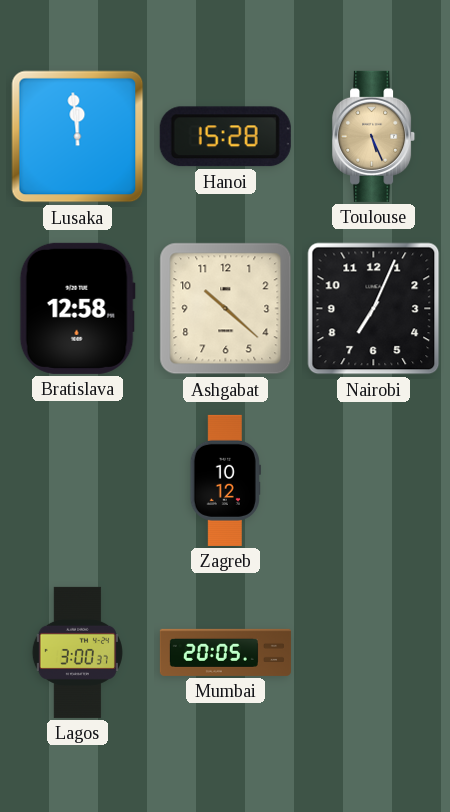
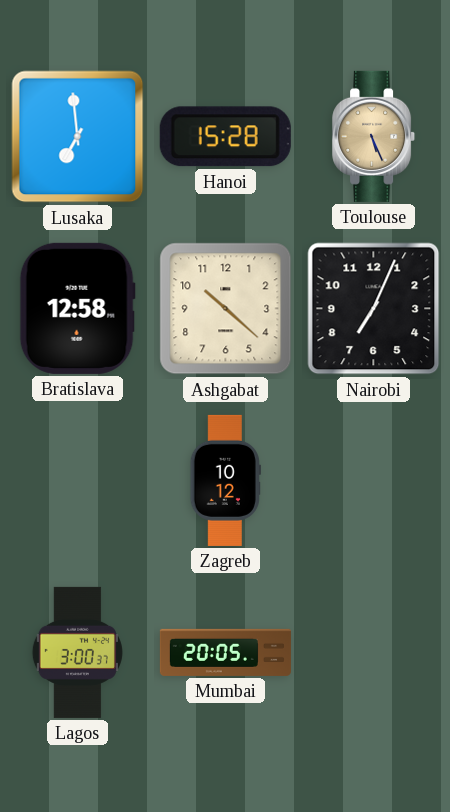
Lusaka: 11:59 -> 6:59
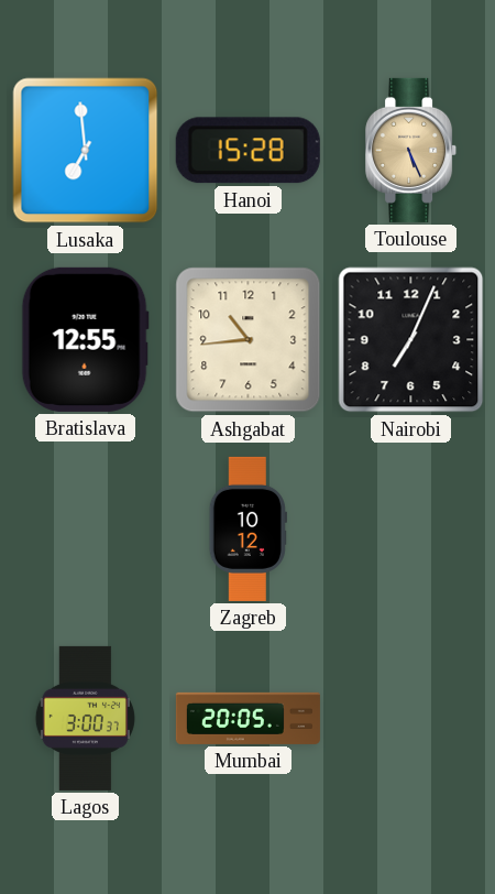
Bratislava: 12:58 -> 12:55
Ashgabat: 10:22 -> 10:44
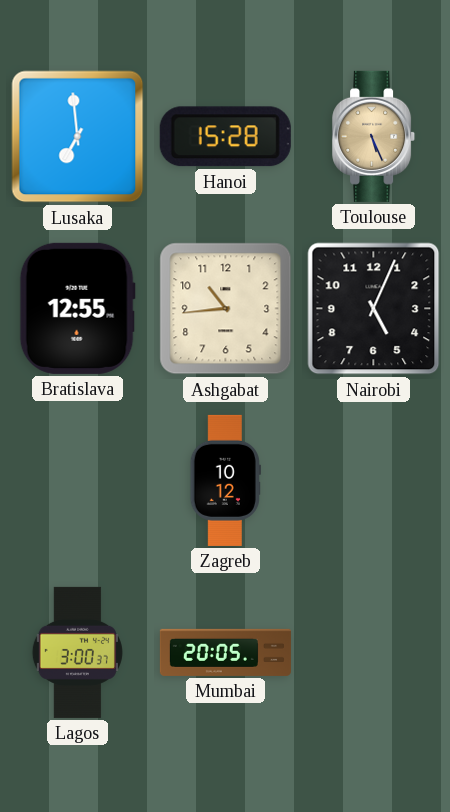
Nairobi: 7:04 -> 5:04
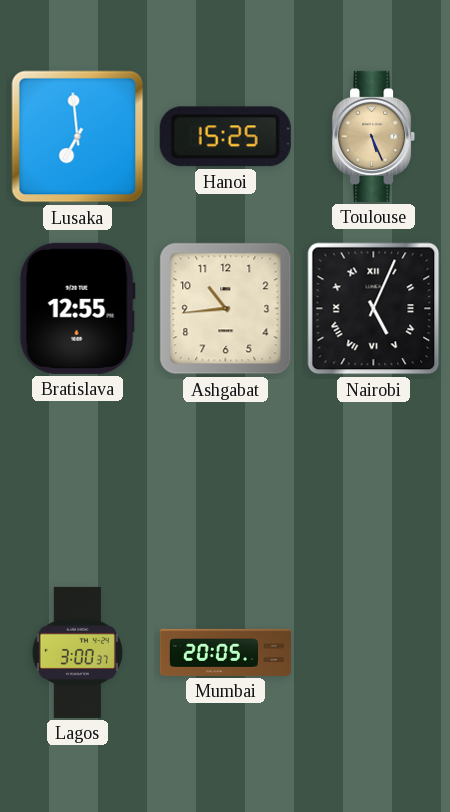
Hanoi: 15:28 -> 15:25
Nairobi numerals: Arabic -> Roman
Zagreb: 10:12 -> none
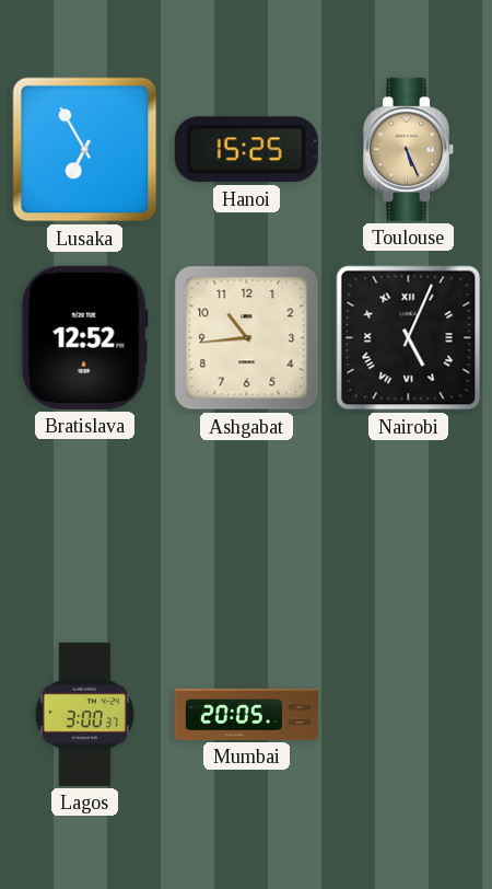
Lusaka: 6:59 -> 6:55
Bratislava: 12:55 -> 12:52
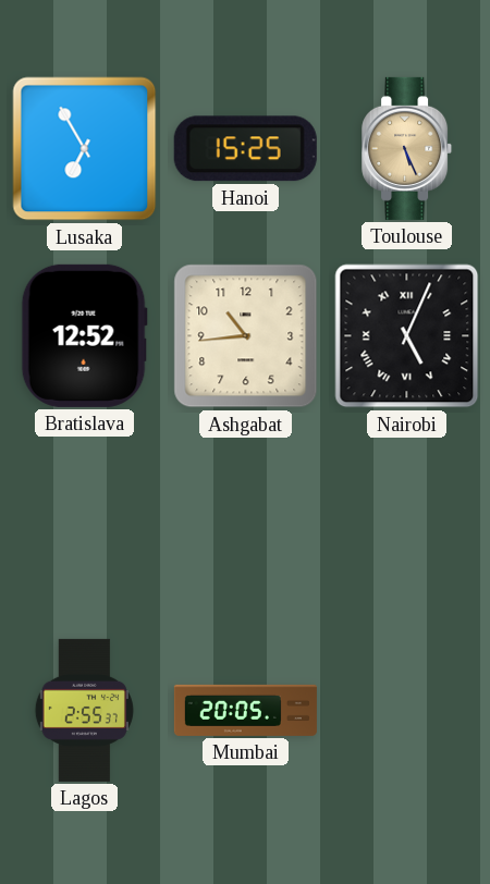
Lagos: 3:00 -> 2:55
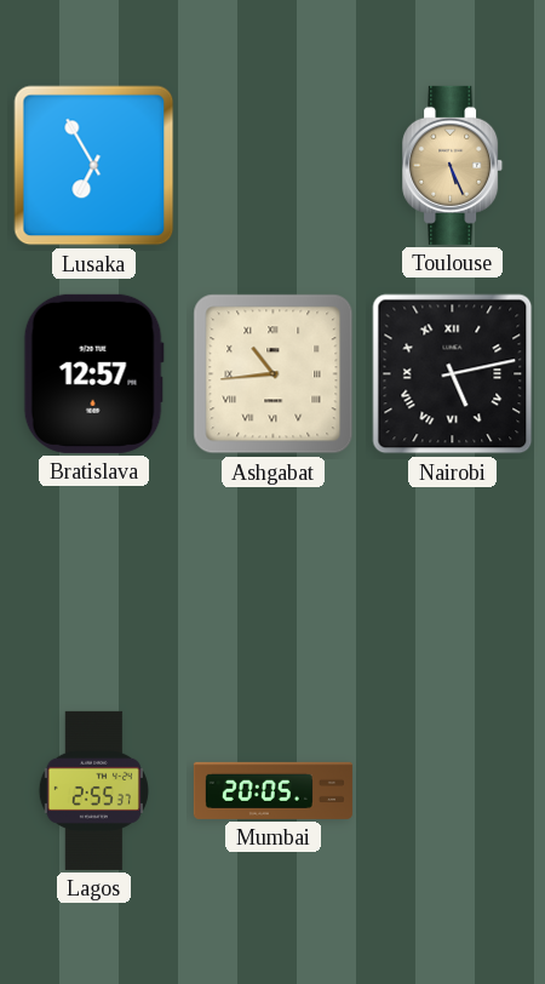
Hanoi: 15:25 -> none
Bratislava: 12:52 -> 12:57
Ashgabat numerals: Arabic -> Roman
Nairobi: 5:04 -> 5:13
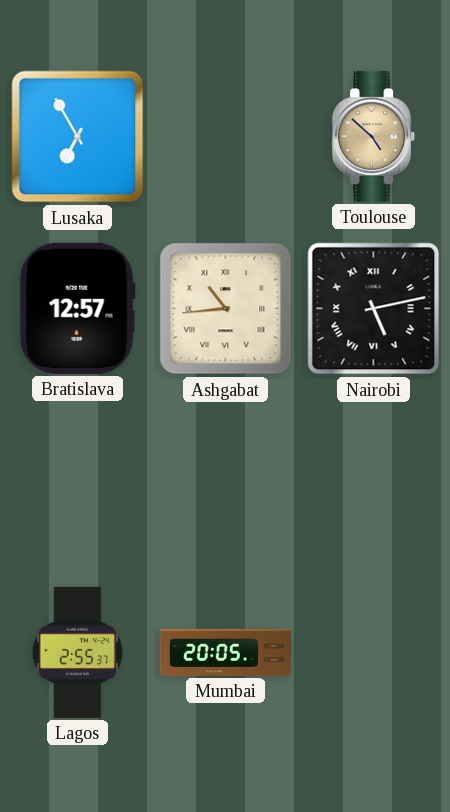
Toulouse: 5:26 -> 4:52
